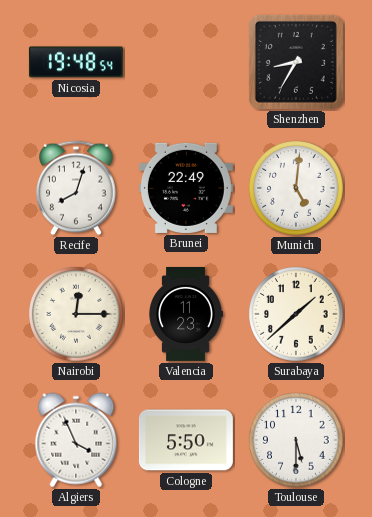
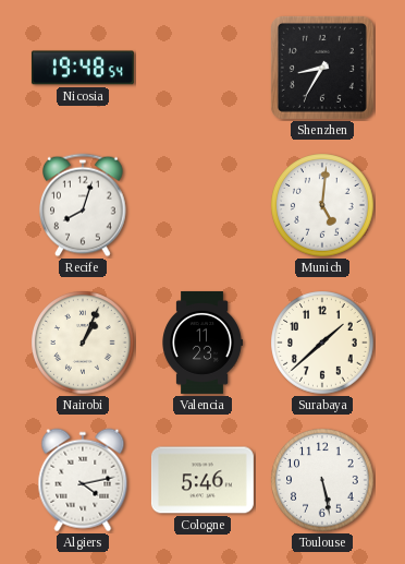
Brunei: 22:49 -> none
Nairobi: 12:15 -> 1:04
Algiers: 3:56 -> 4:13
Cologne: 5:50 -> 5:46
Toulouse: 5:30 -> 5:28
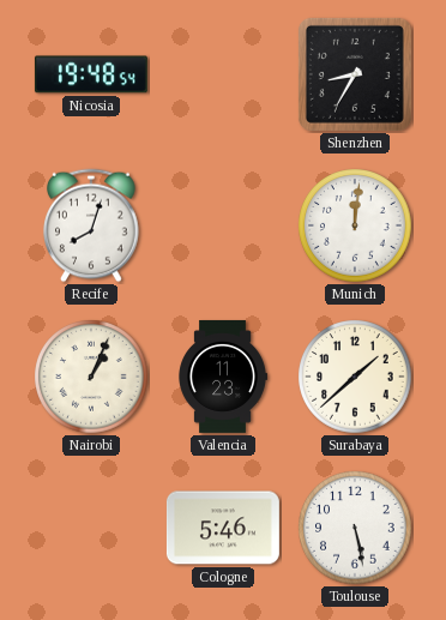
Munich: 5:01 -> 12:01
Algiers: 4:13 -> none
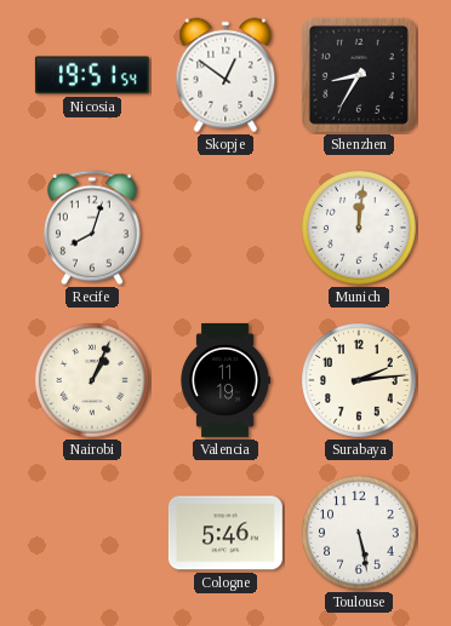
Nicosia: 19:48 -> 19:51
Skopje: none -> 12:51
Valencia: 11:23 -> 11:19
Surabaya: 1:38 -> 2:14
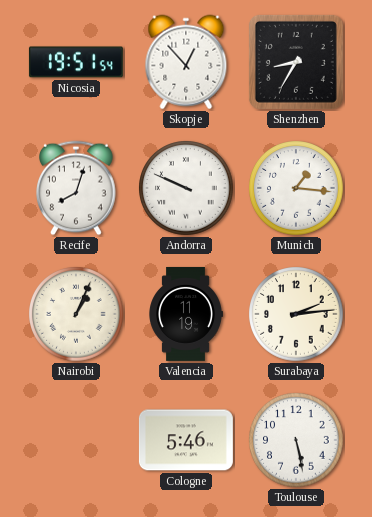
Skopje: 12:51 -> 12:53
Andorra: none -> 9:49
Munich: 12:01 -> 1:16
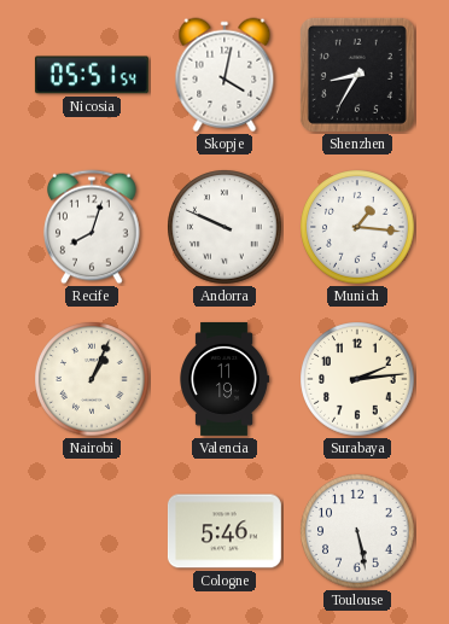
Nicosia: 19:51 -> 05:51
Skopje: 12:53 -> 4:02
